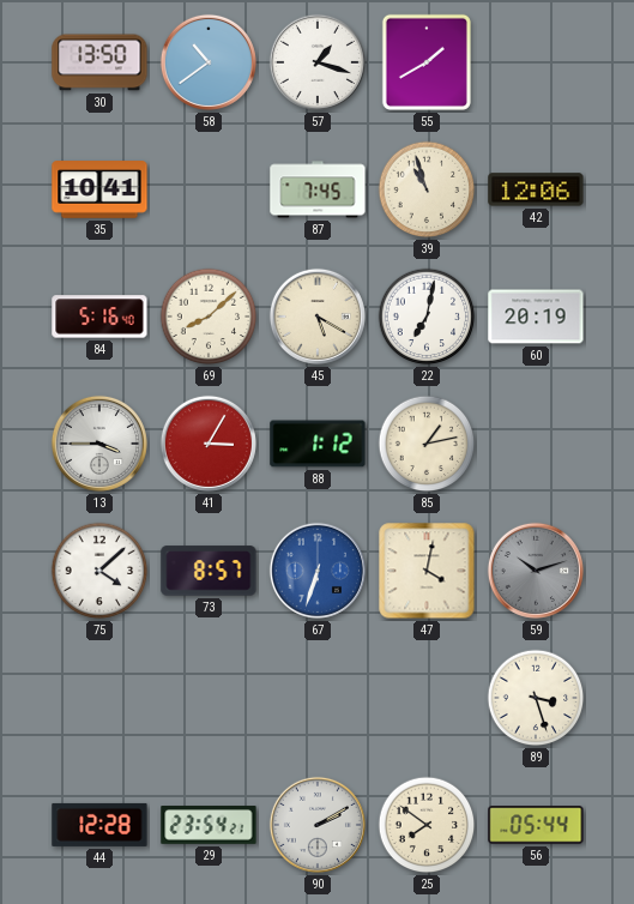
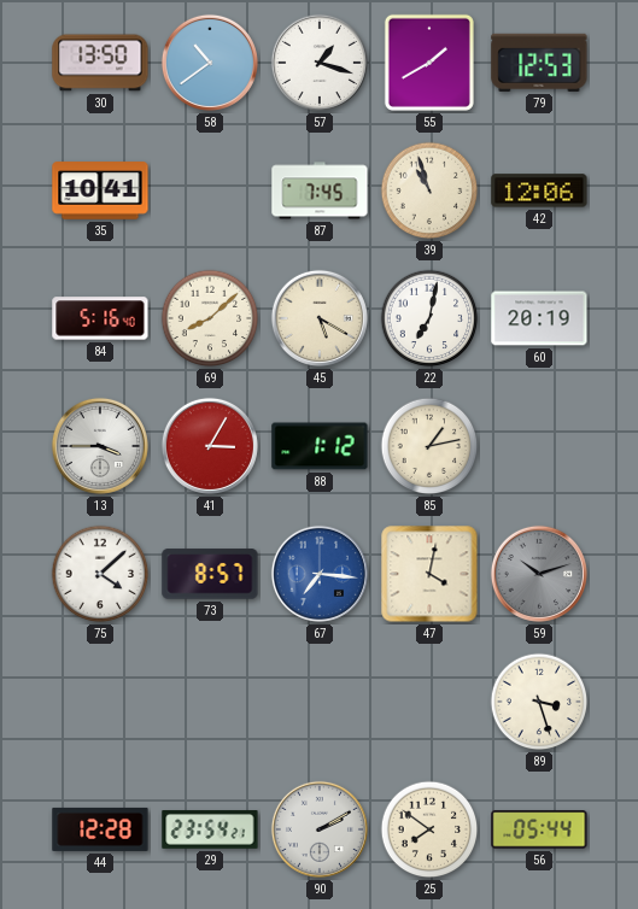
79: none -> 12:53
67: 6:33 -> 7:16
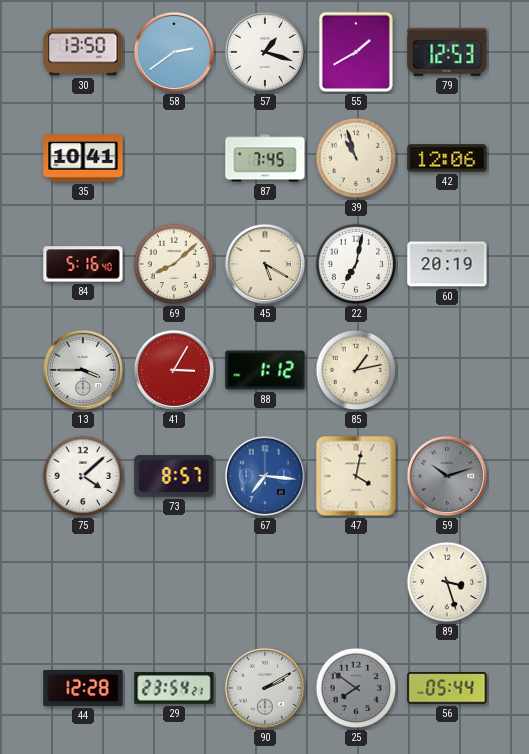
58: 10:39 -> 2:39
25 dial: cream -> grey
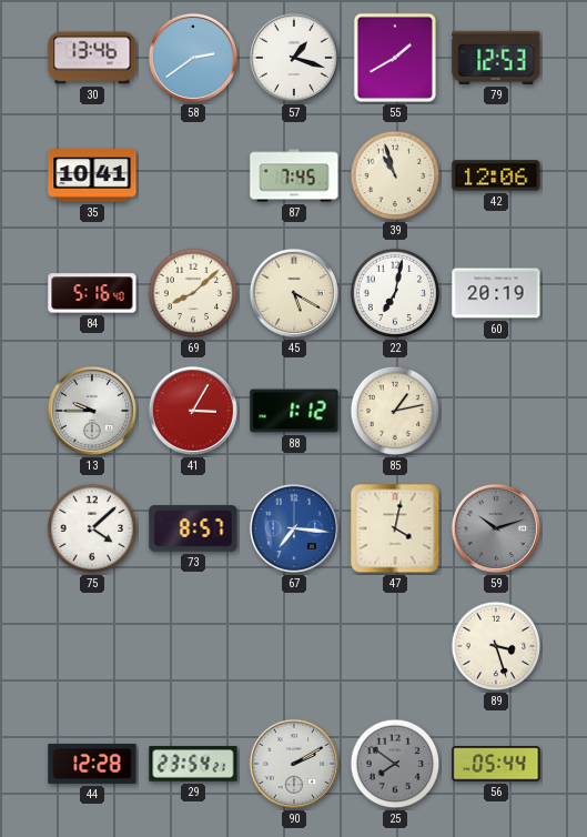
30: 13:50 -> 13:46
13: 3:45 -> 9:45
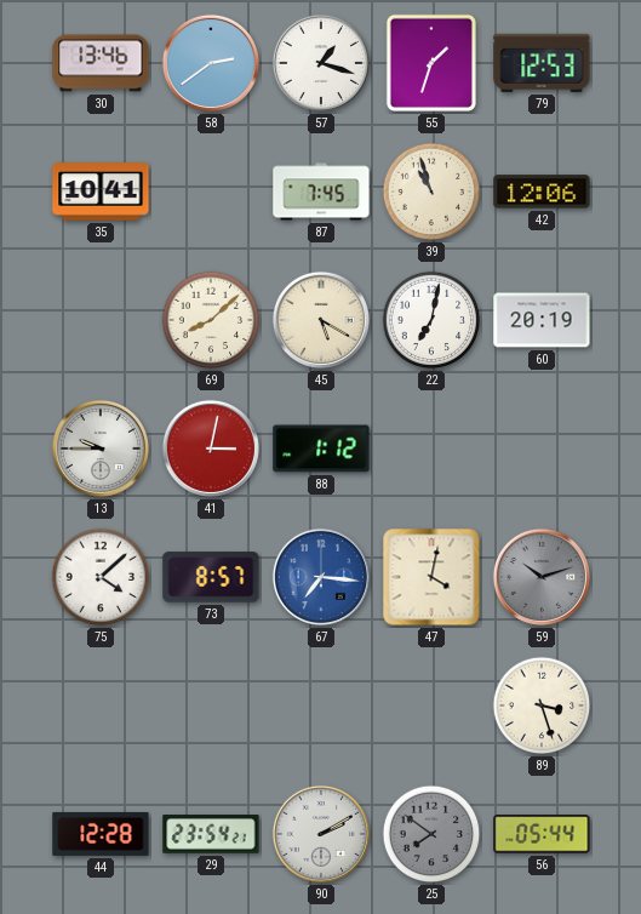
55: 1:40 -> 1:33
84: 5:16 -> none
41: 3:05 -> 3:02
85: 1:13 -> none
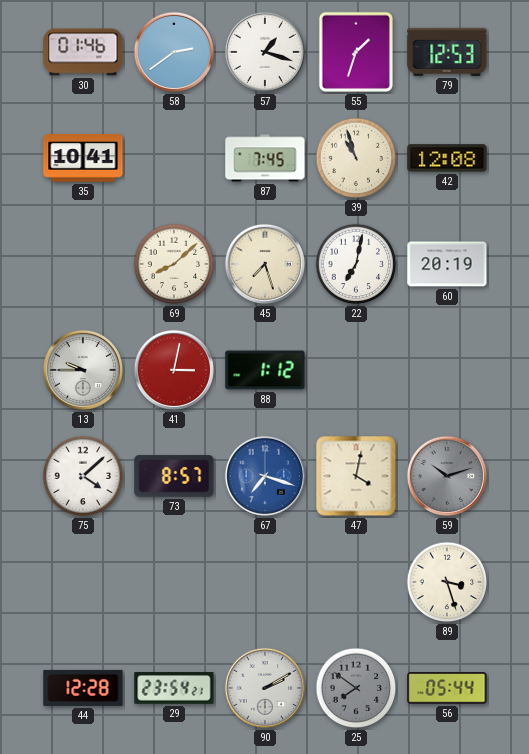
30: 13:46 -> 01:46
42: 12:06 -> 12:08
45: 5:20 -> 7:27
67: 7:16 -> 7:18
